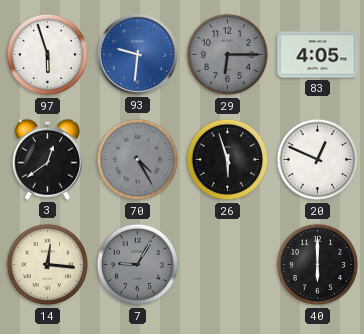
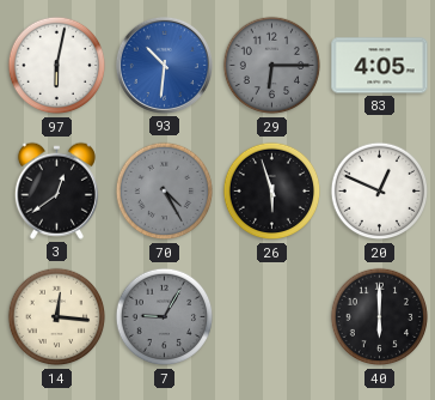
97: 5:57 -> 6:02
93: 9:31 -> 10:31
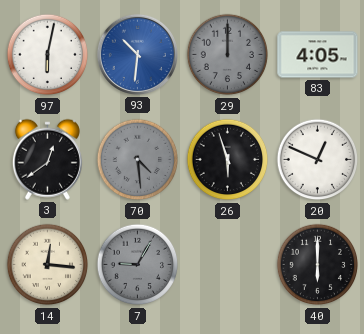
29: 6:15 -> 12:00
70: 4:25 -> 4:29
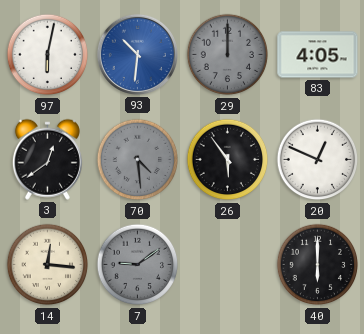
26: 5:57 -> 5:54
7: 9:05 -> 9:09
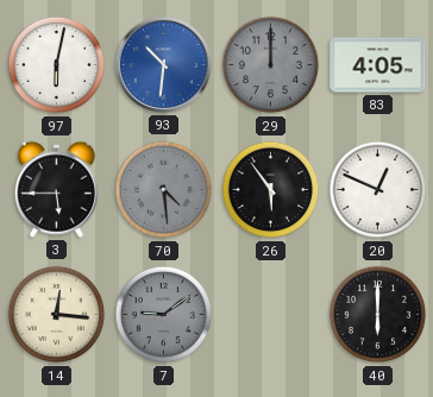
3: 12:39 -> 5:45
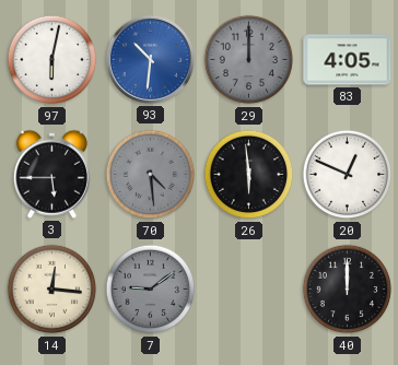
26: 5:54 -> 5:59
40: 6:00 -> 12:00
